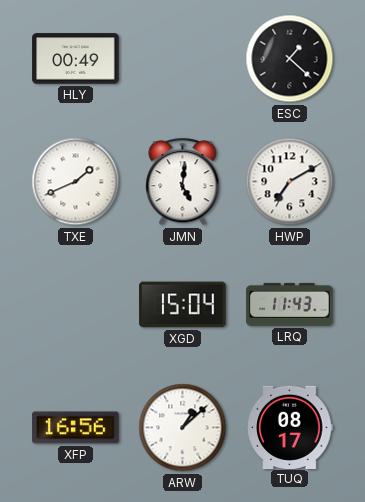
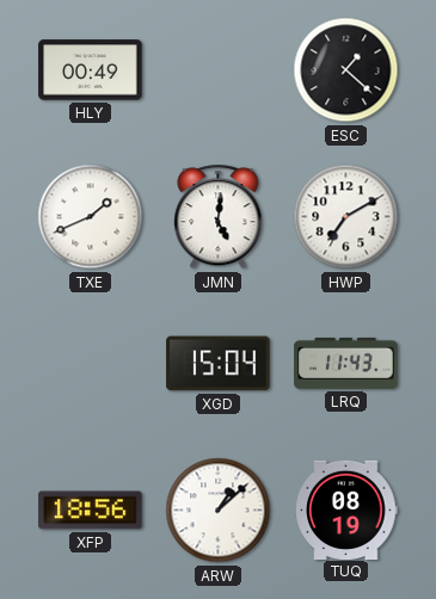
XFP: 16:56 -> 18:56
TUQ: 08:17 -> 08:19
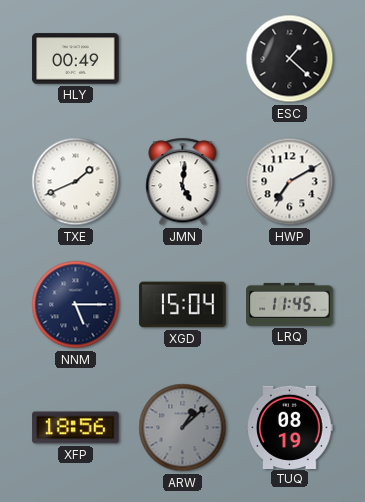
NNM: none -> 5:15
LRQ: 11:43 -> 11:45
ARW dial: white -> grey
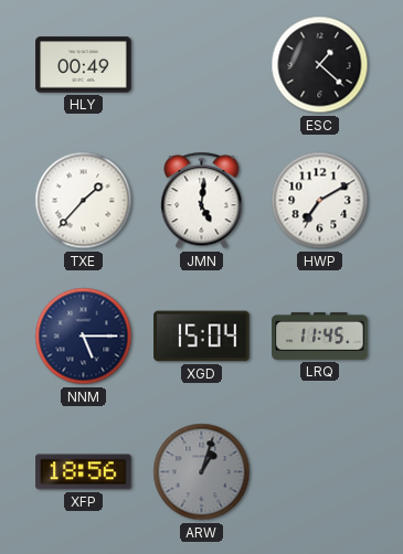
TXE: 1:41 -> 1:37
ARW: 1:08 -> 1:03
TUQ: 08:19 -> none
